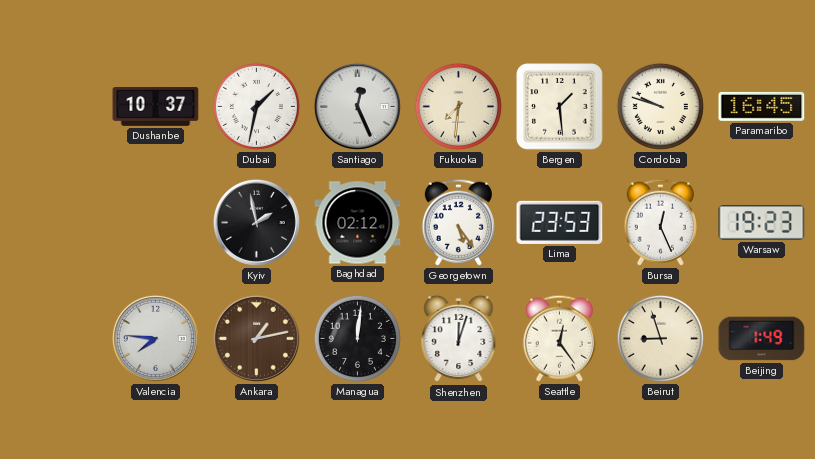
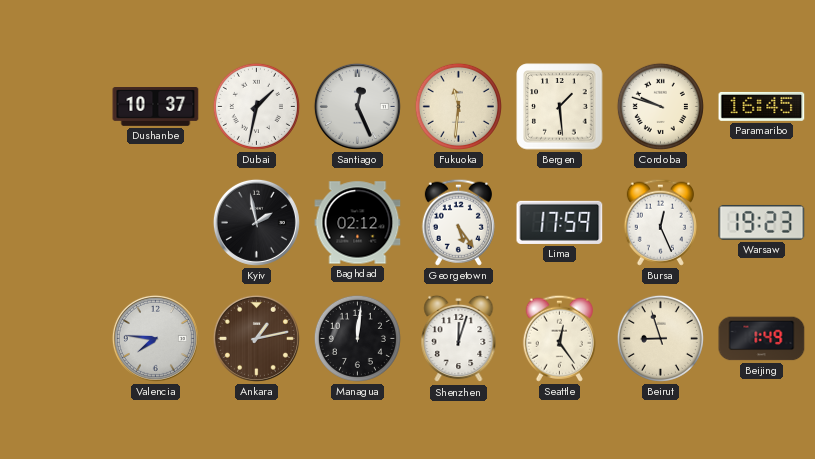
Fukuoka: 7:31 -> 11:31
Lima: 23:53 -> 17:59
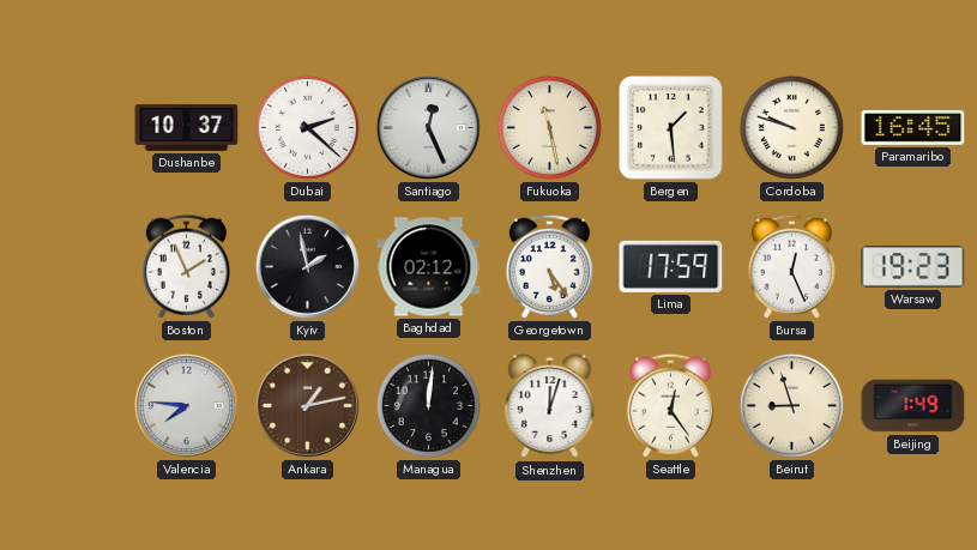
Dubai: 1:32 -> 2:22
Fukuoka: 11:31 -> 11:28
Boston: none -> 1:56
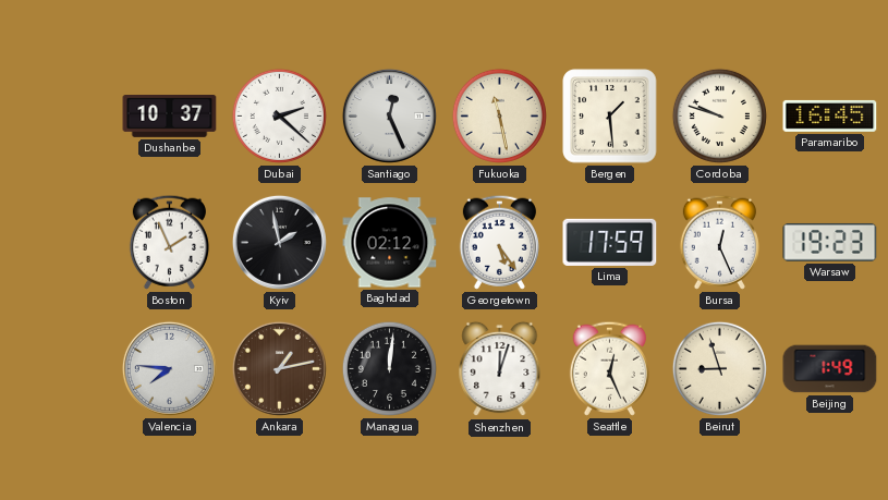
Seattle: 12:24 -> 12:26
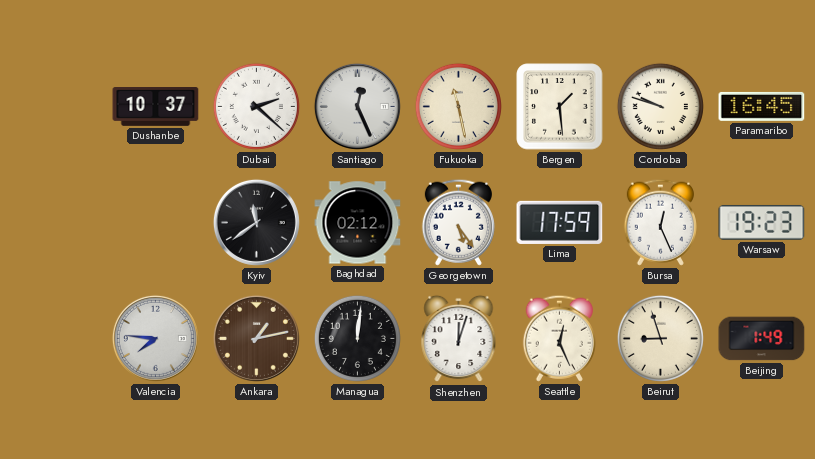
Boston: 1:56 -> none
Kyiv: 1:58 -> 11:39
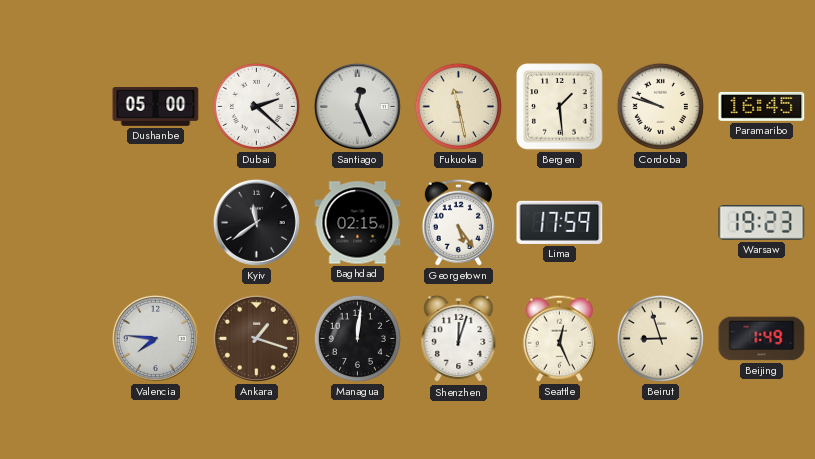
Dushanbe: 10:37 -> 05:00
Baghdad: 02:12 -> 02:15
Bursa: 12:26 -> none
Ankara: 1:13 -> 1:18
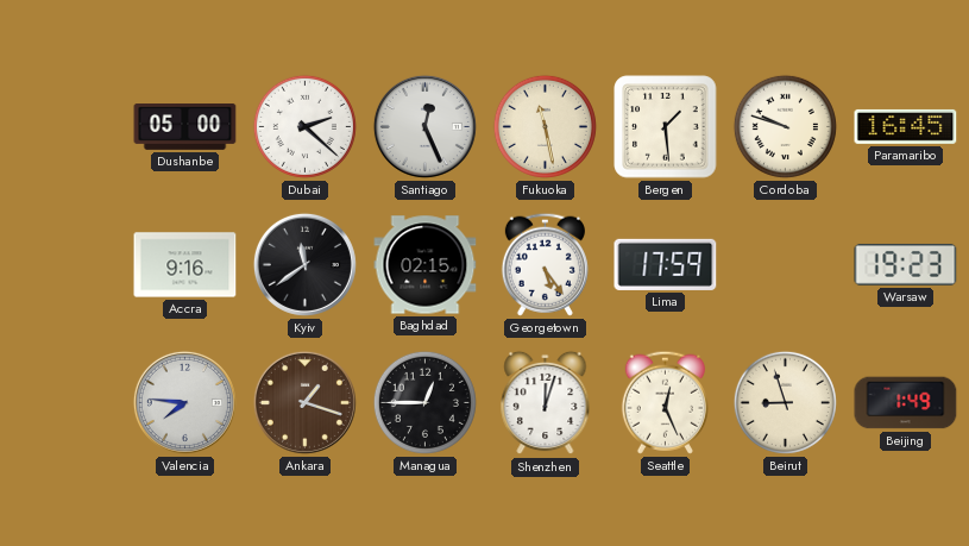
Accra: none -> 9:16
Managua: 12:01 -> 12:45
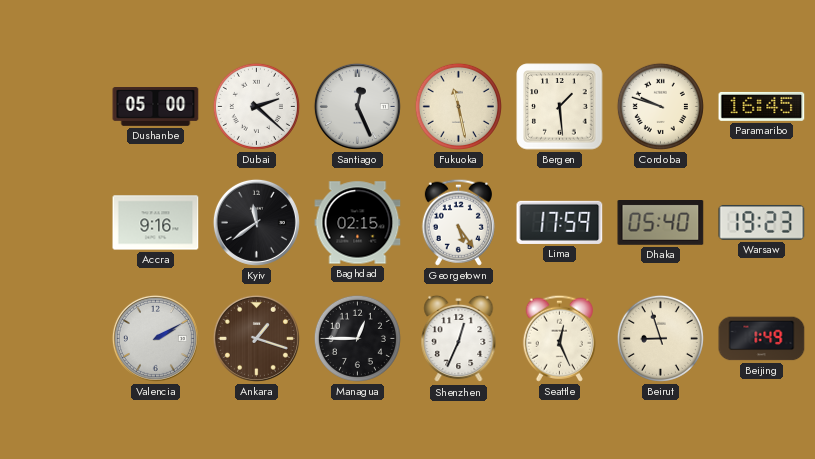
Dhaka: none -> 05:40
Valencia: 7:46 -> 2:10
Shenzhen: 12:03 -> 12:34
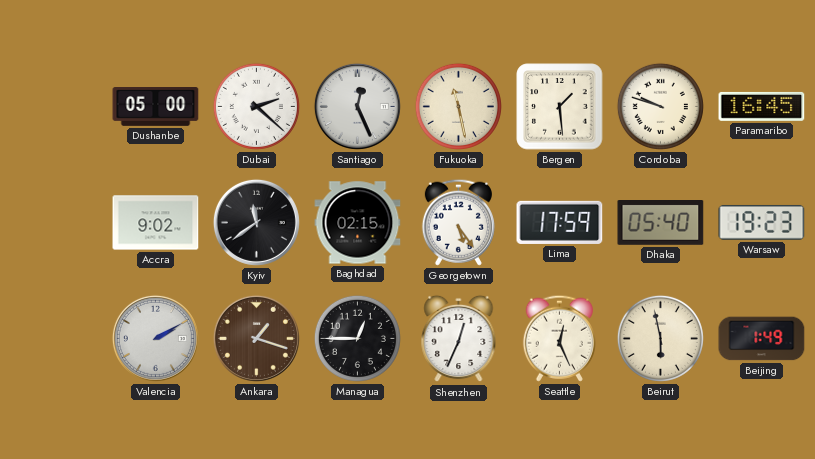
Accra: 9:16 -> 9:02
Beirut: 8:57 -> 5:58
